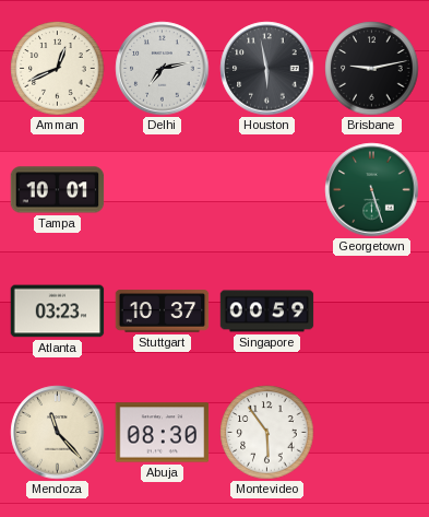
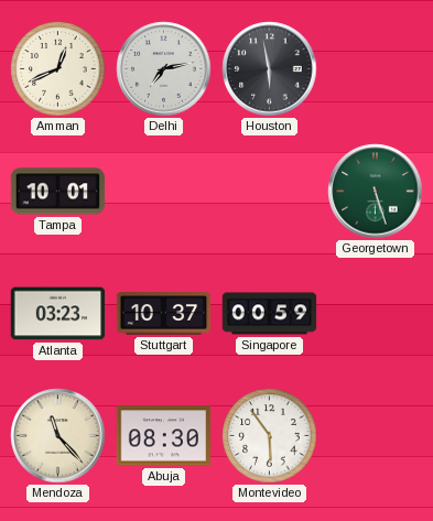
Brisbane: 9:13 -> none
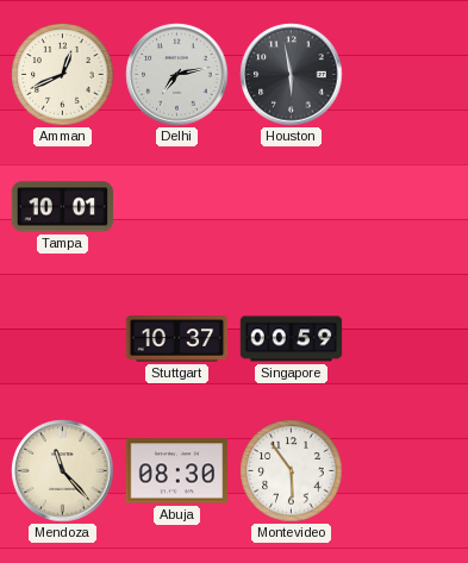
Georgetown: 5:27 -> none
Atlanta: 03:23 -> none
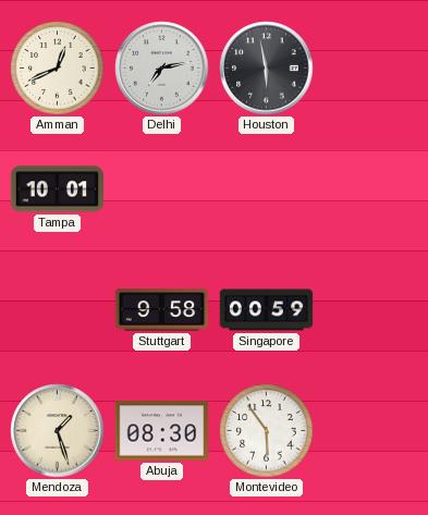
Stuttgart: 10:37 -> 9:58
Mendoza: 11:23 -> 1:27
